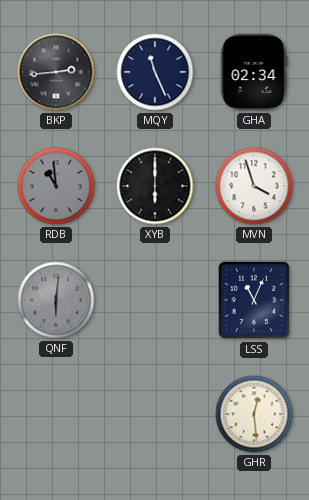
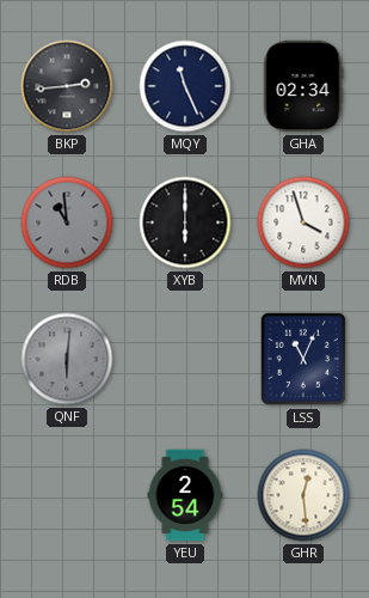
YEU: none -> 2:54
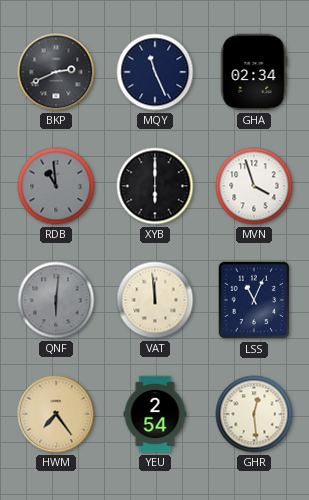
BKP: 2:44 -> 2:41
VAT: none -> 11:59
HWM: none -> 7:24
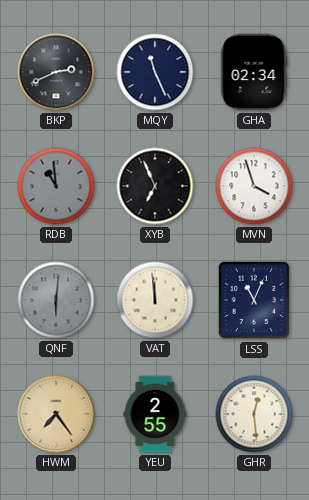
XYB: 6:00 -> 6:56
YEU: 2:54 -> 2:55
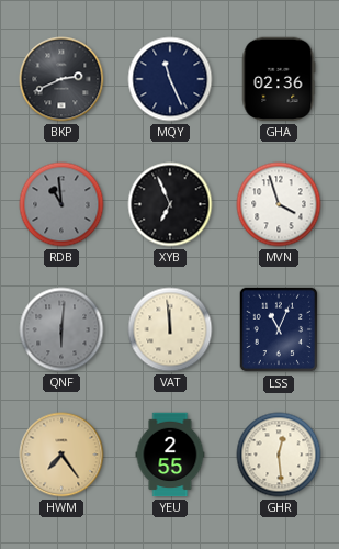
GHA: 02:34 -> 02:36
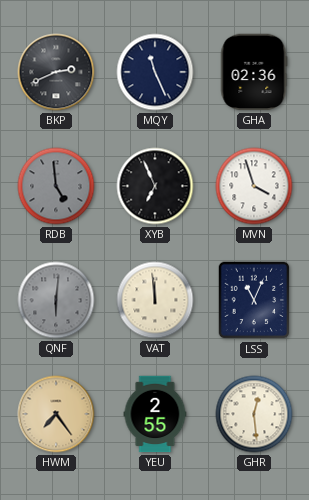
RDB: 10:59 -> 4:59
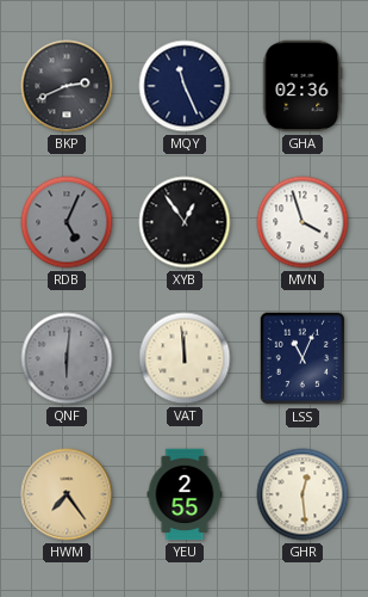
RDB: 4:59 -> 5:04
XYB: 6:56 -> 12:54
